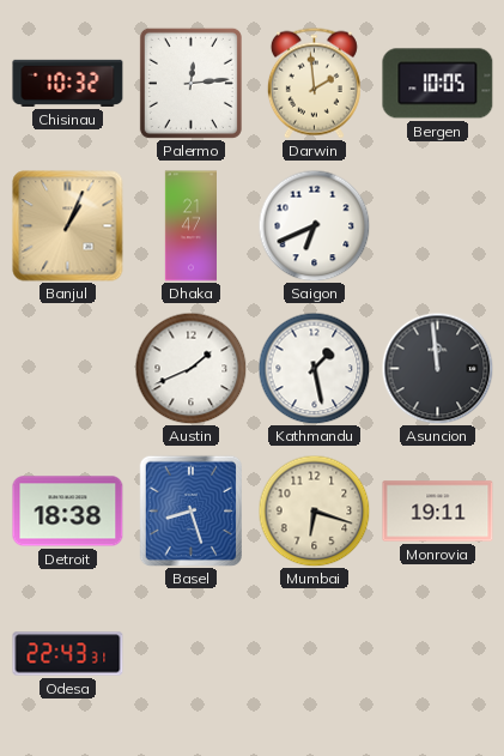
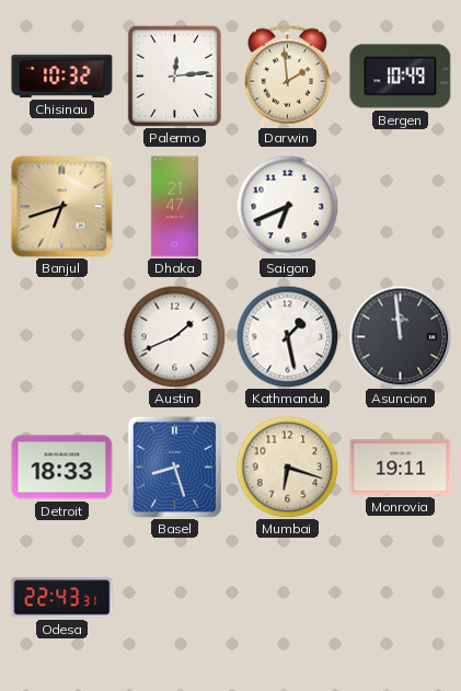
Bergen: 10:05 -> 10:49
Banjul: 1:04 -> 6:42
Detroit: 18:38 -> 18:33
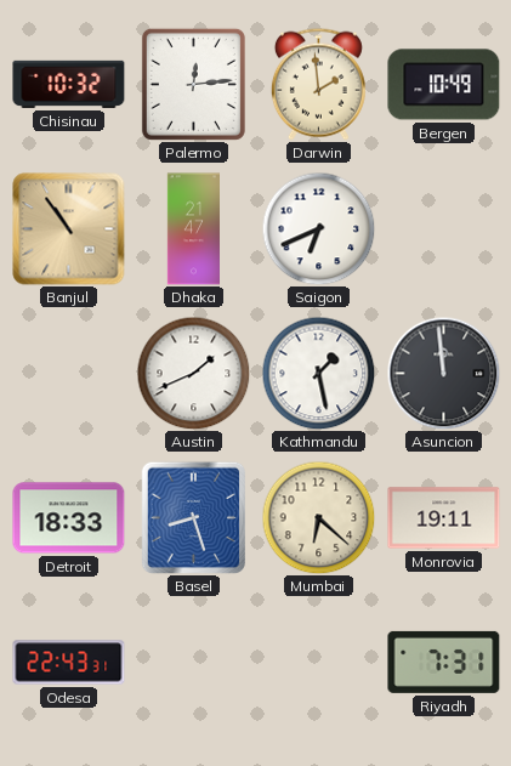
Banjul: 6:42 -> 10:54
Mumbai: 6:18 -> 6:22
Riyadh: none -> 7:31
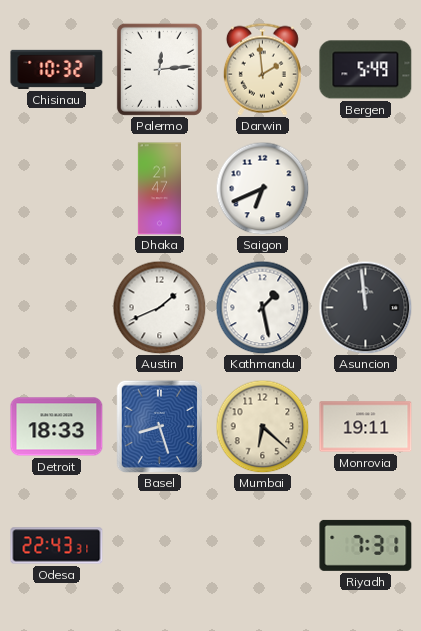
Bergen: 10:49 -> 5:49
Banjul: 10:54 -> none
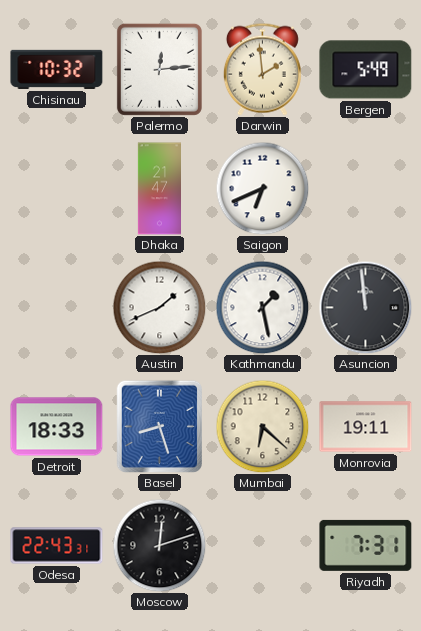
Moscow: none -> 12:12
